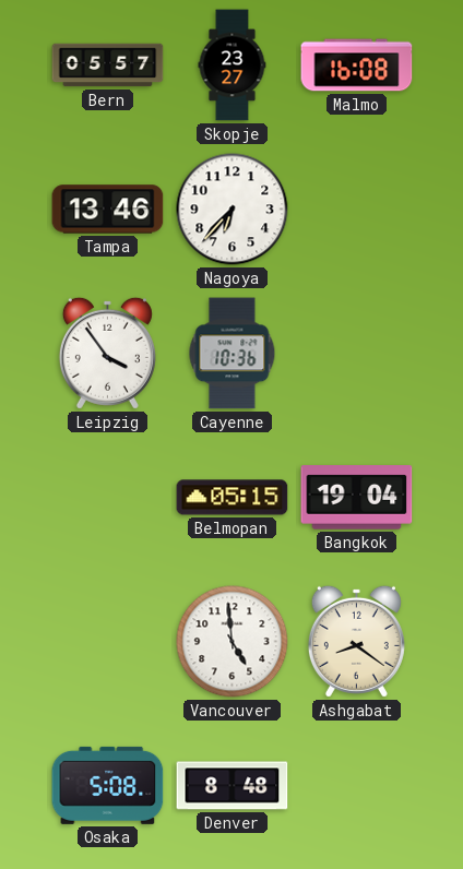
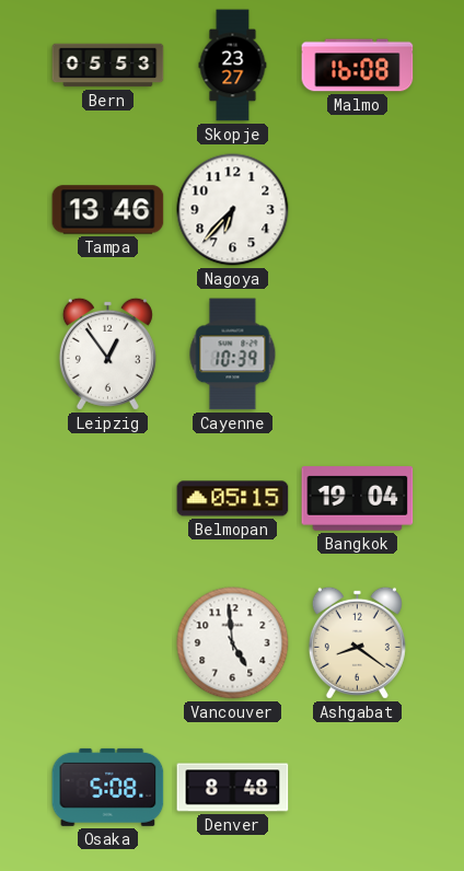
Bern: 05:57 -> 05:53
Leipzig: 3:54 -> 12:54
Cayenne: 10:36 -> 10:39
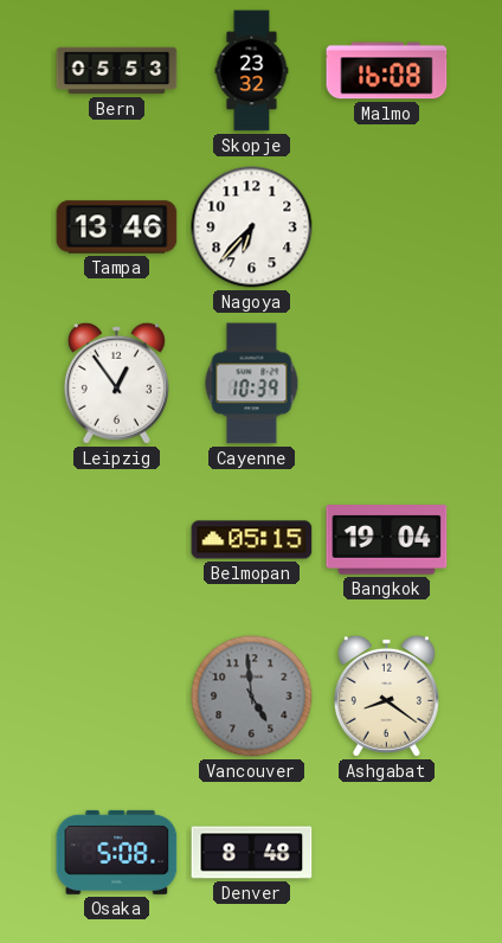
Skopje: 23:27 -> 23:32
Vancouver dial: white -> grey
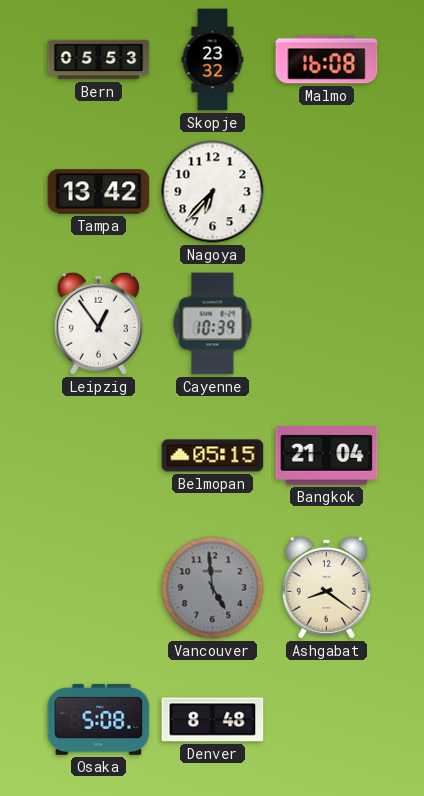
Tampa: 13:46 -> 13:42
Bangkok: 19:04 -> 21:04
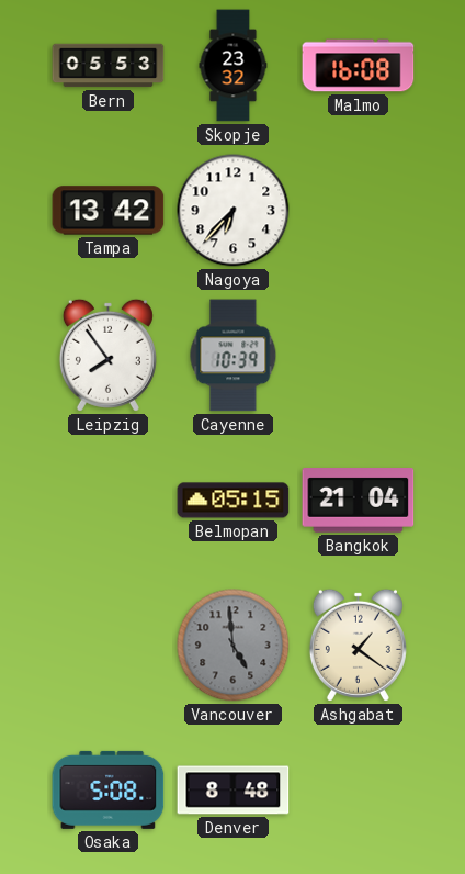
Leipzig: 12:54 -> 7:54
Ashgabat: 8:21 -> 1:21
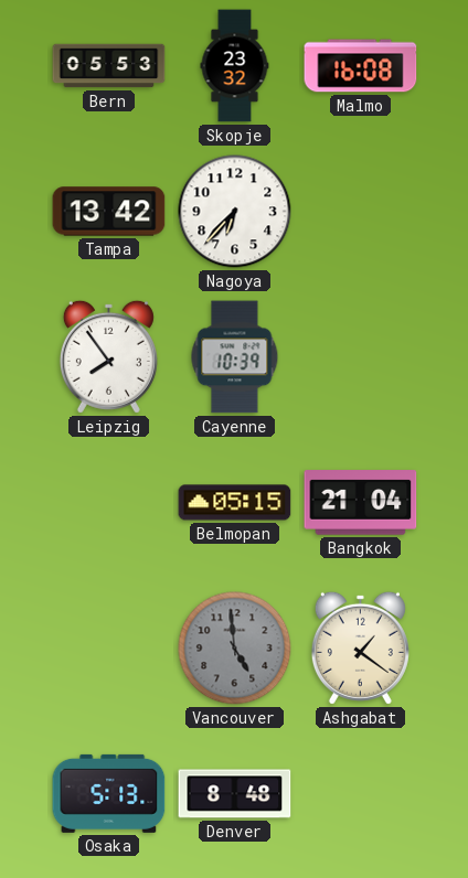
Osaka: 5:08 -> 5:13
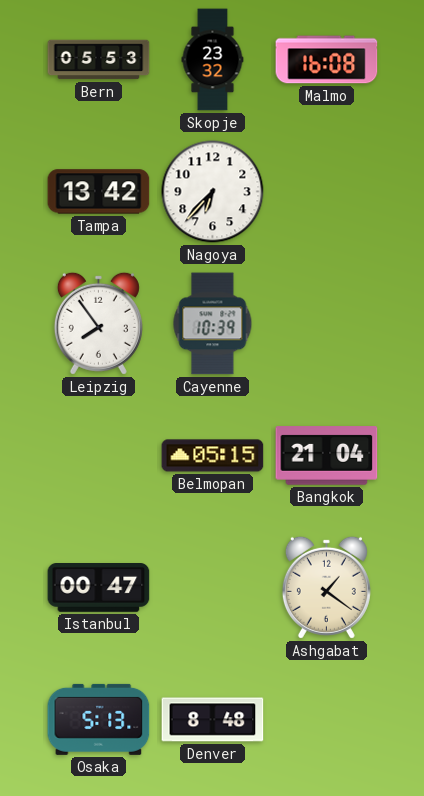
Istanbul: none -> 00:47
Vancouver: 4:59 -> none
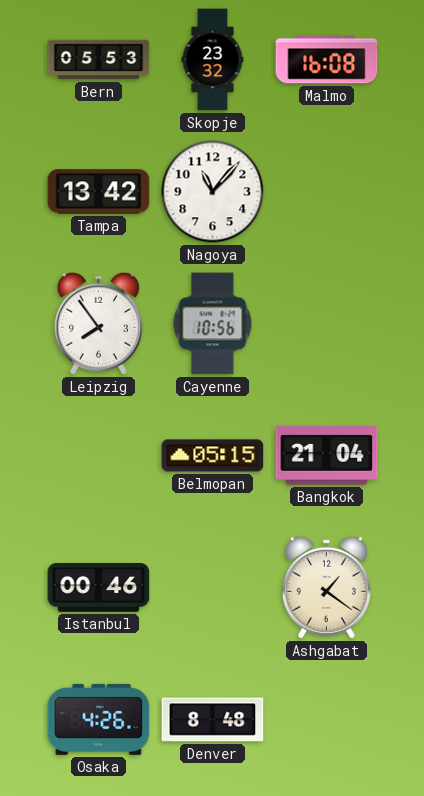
Nagoya: 6:37 -> 11:07
Cayenne: 10:39 -> 10:56
Istanbul: 00:47 -> 00:46
Osaka: 5:13 -> 4:26
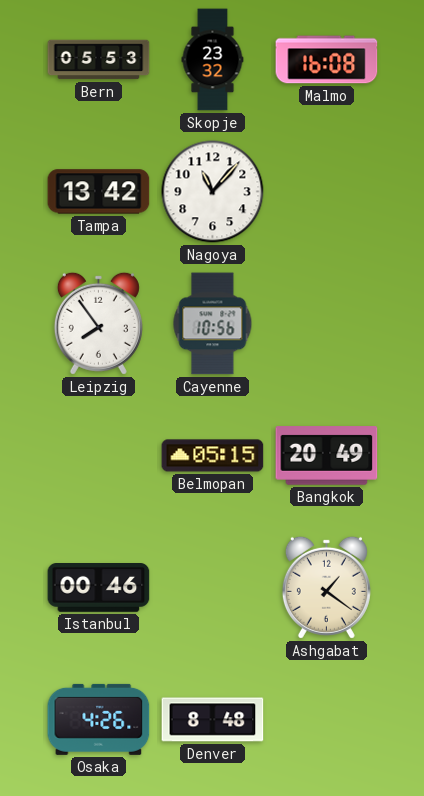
Bangkok: 21:04 -> 20:49
